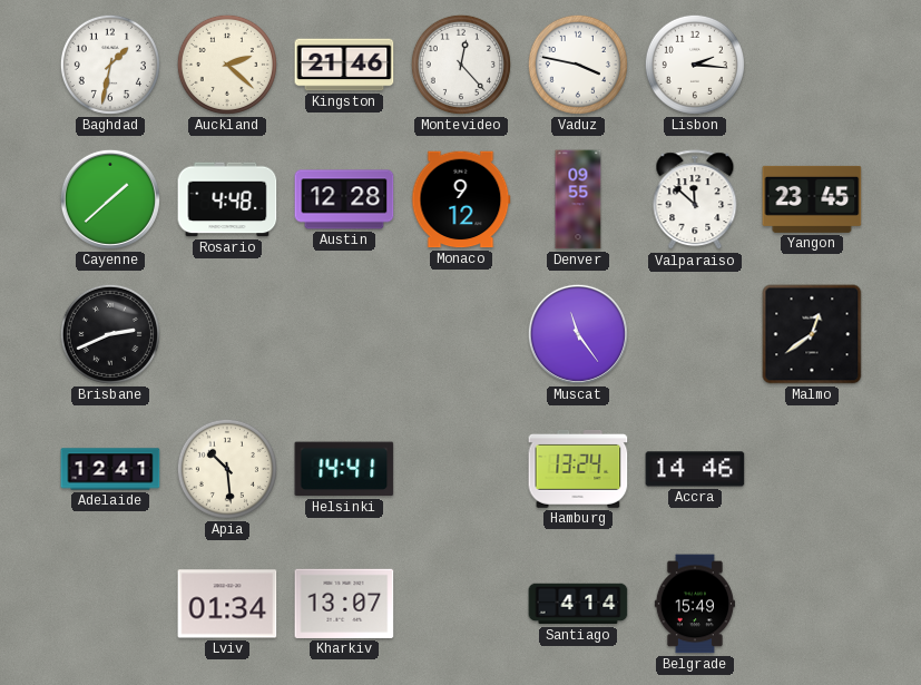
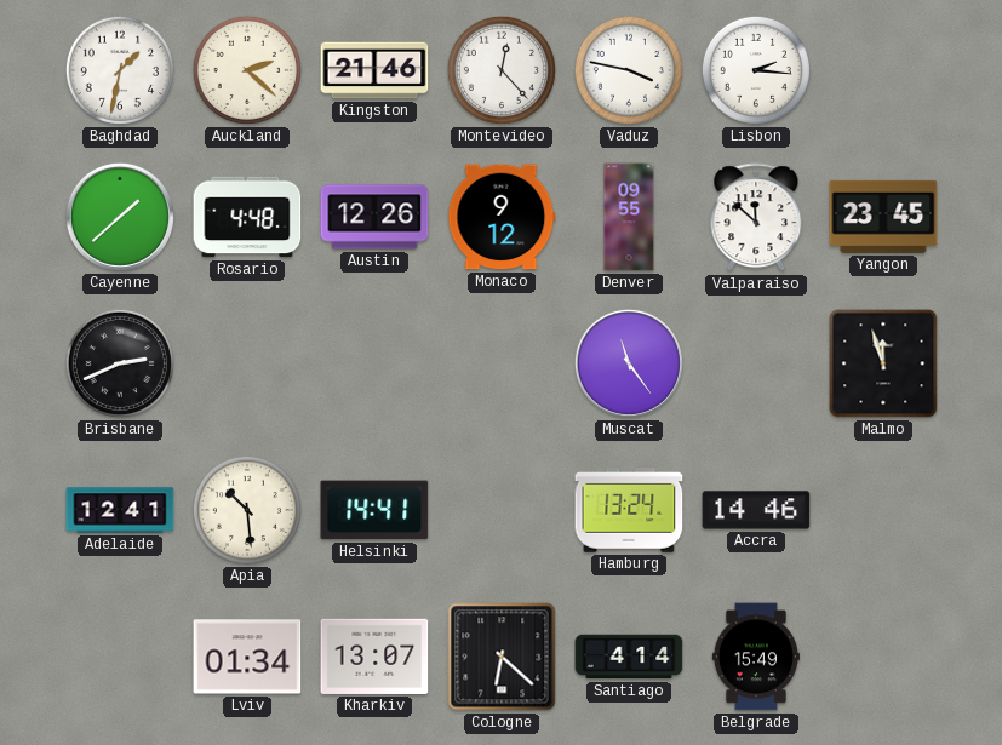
Austin: 12:28 -> 12:26
Malmo: 12:39 -> 11:57
Cologne: none -> 6:22
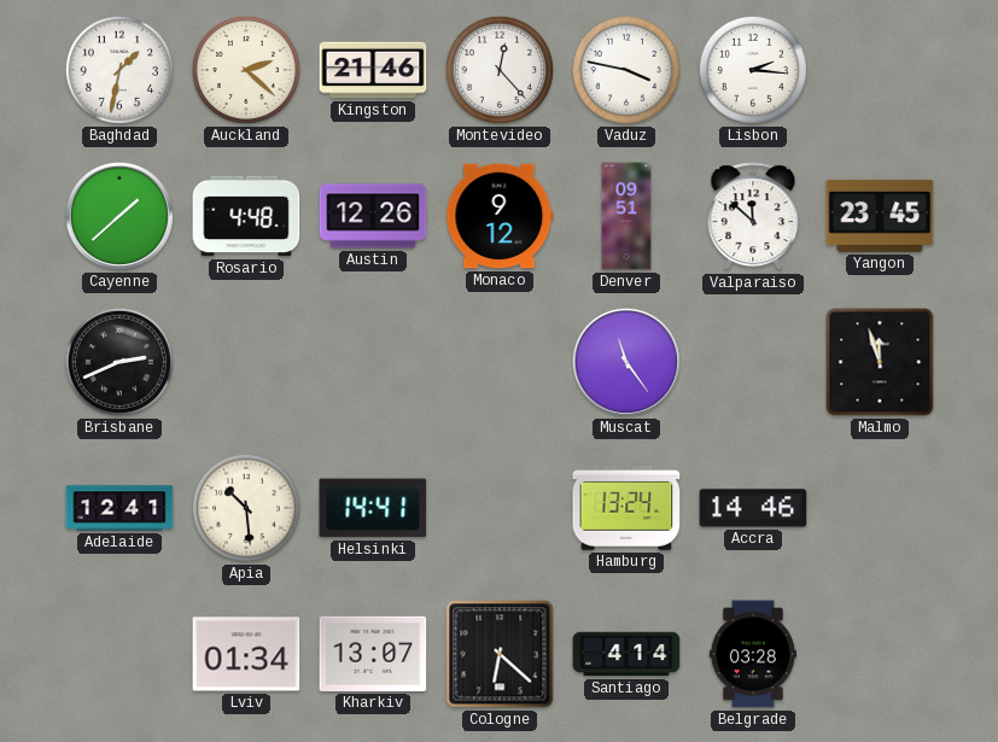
Denver: 09:55 -> 09:51
Belgrade: 15:49 -> 03:28
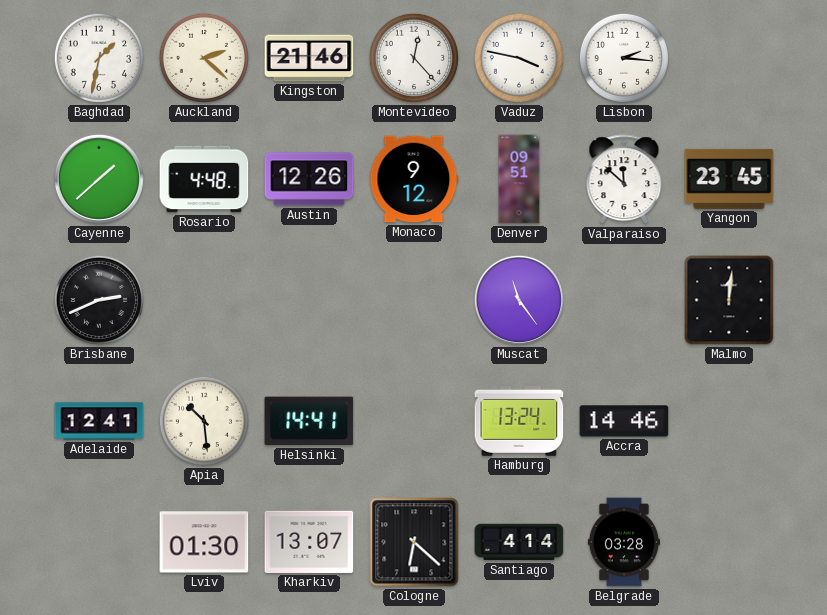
Malmo: 11:57 -> 12:01
Lviv: 01:34 -> 01:30
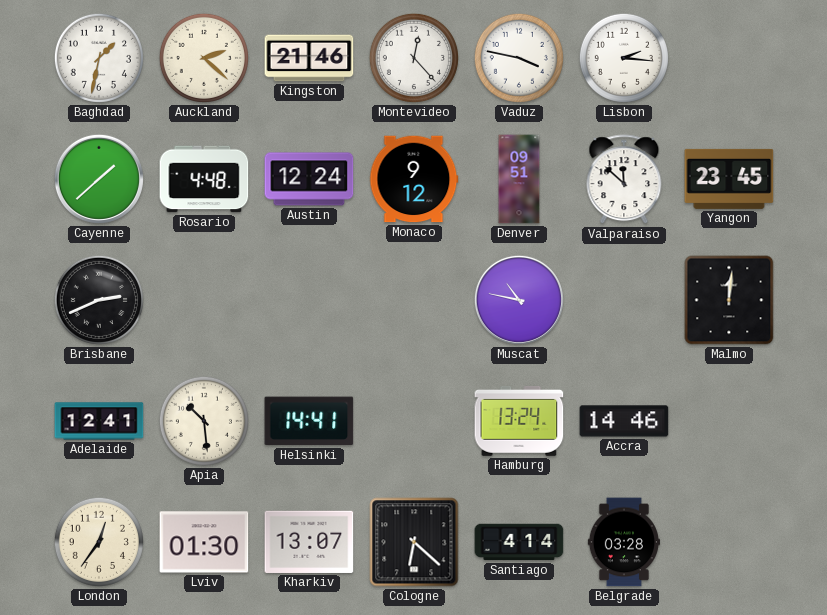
Austin: 12:26 -> 12:24
Muscat: 11:24 -> 10:47
London: none -> 12:36
